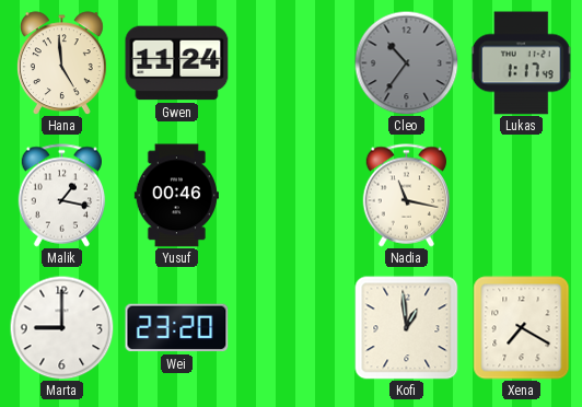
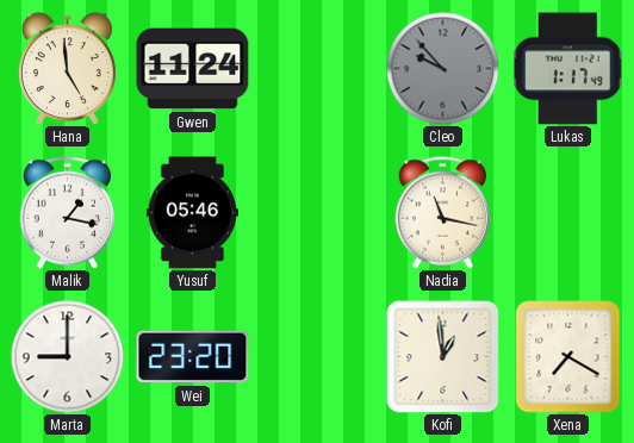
Cleo: 10:36 -> 9:53
Yusuf: 00:46 -> 05:46
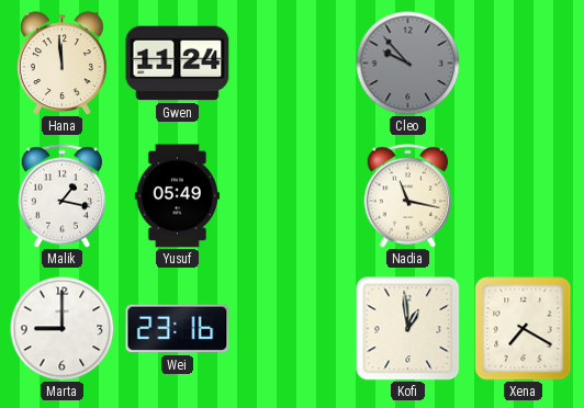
Hana: 4:59 -> 11:59
Lukas: 1:17 -> none
Yusuf: 05:46 -> 05:49
Wei: 23:20 -> 23:16
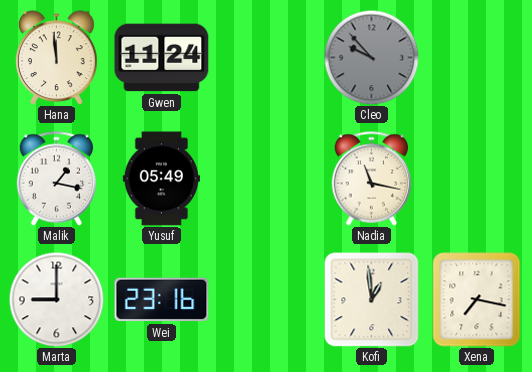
Xena: 7:20 -> 7:17
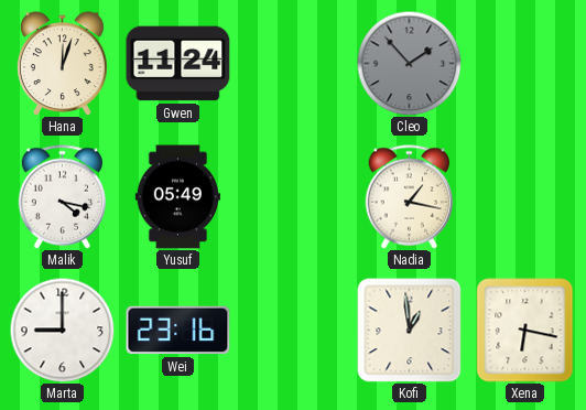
Hana: 11:59 -> 12:03
Cleo: 9:53 -> 1:53
Malik: 1:17 -> 4:17
Nadia: 11:17 -> 1:17
Xena: 7:17 -> 6:17
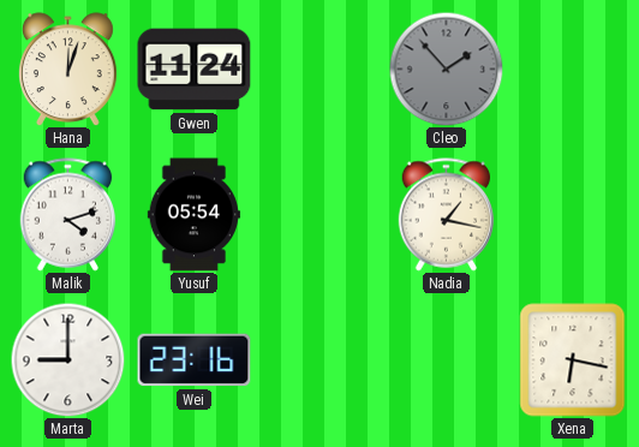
Malik: 4:17 -> 4:12
Yusuf: 05:49 -> 05:54
Kofi: 12:59 -> none
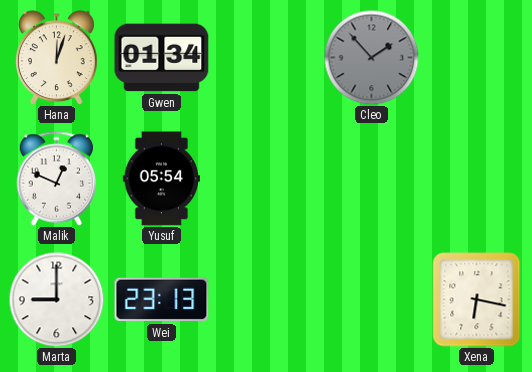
Gwen: 11:24 -> 01:34
Malik: 4:12 -> 12:49
Nadia: 1:17 -> none
Wei: 23:16 -> 23:13
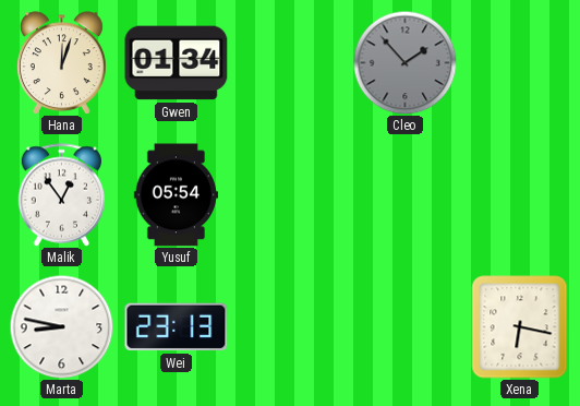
Malik: 12:49 -> 12:54
Marta: 9:00 -> 8:47
